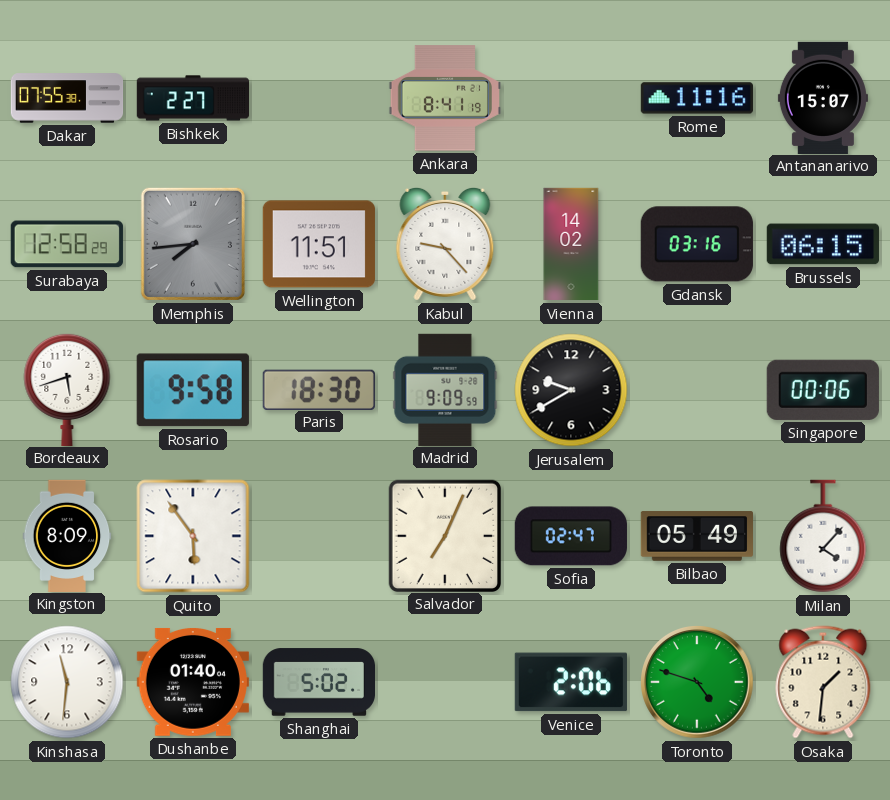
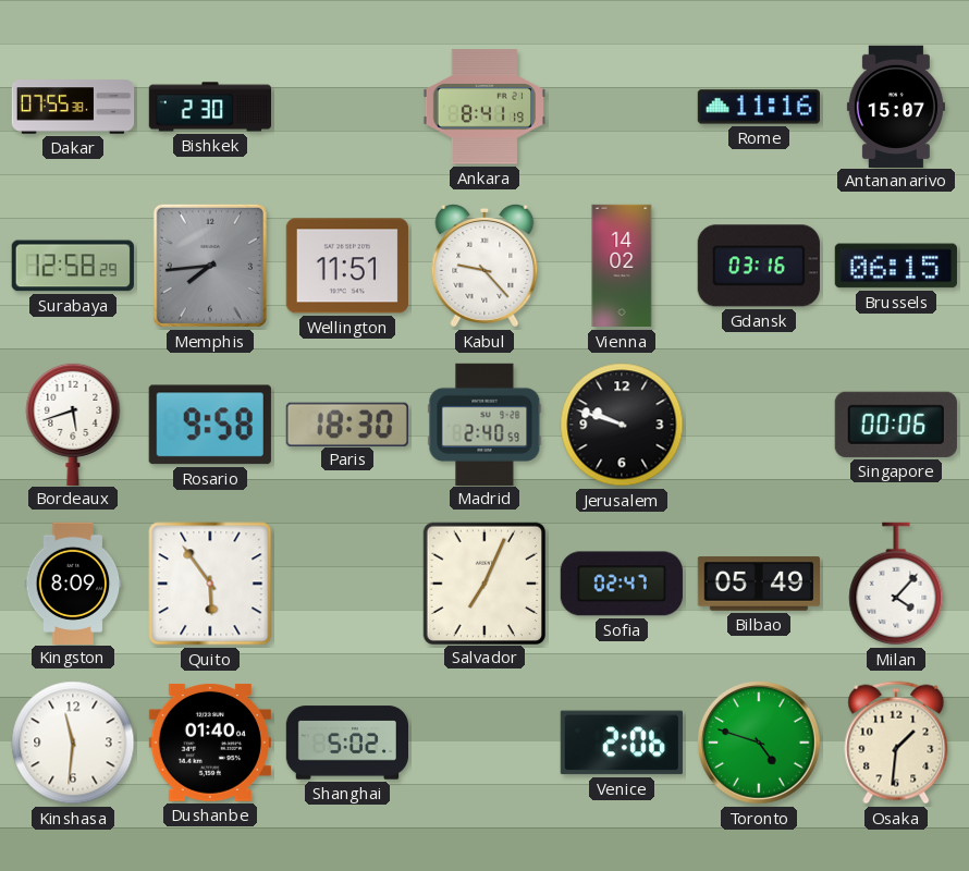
Bishkek: 2:27 -> 2:30
Madrid: 9:09 -> 2:40
Jerusalem: 9:40 -> 9:48
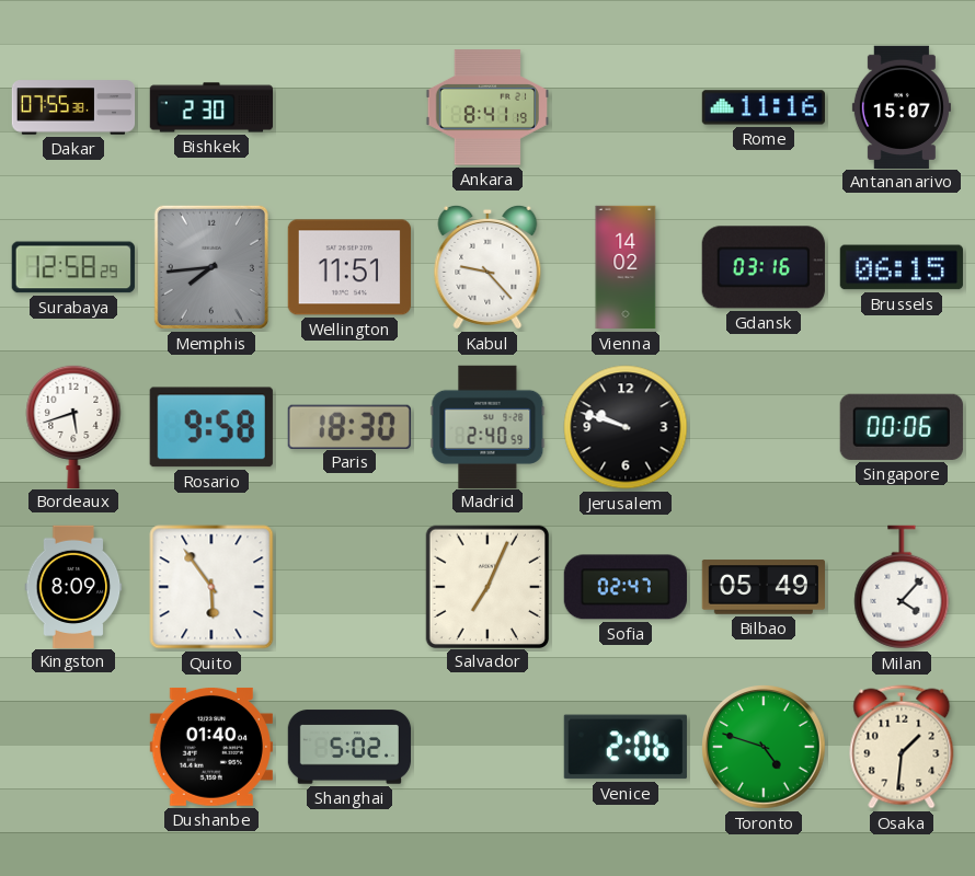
Kinshasa: 11:31 -> none
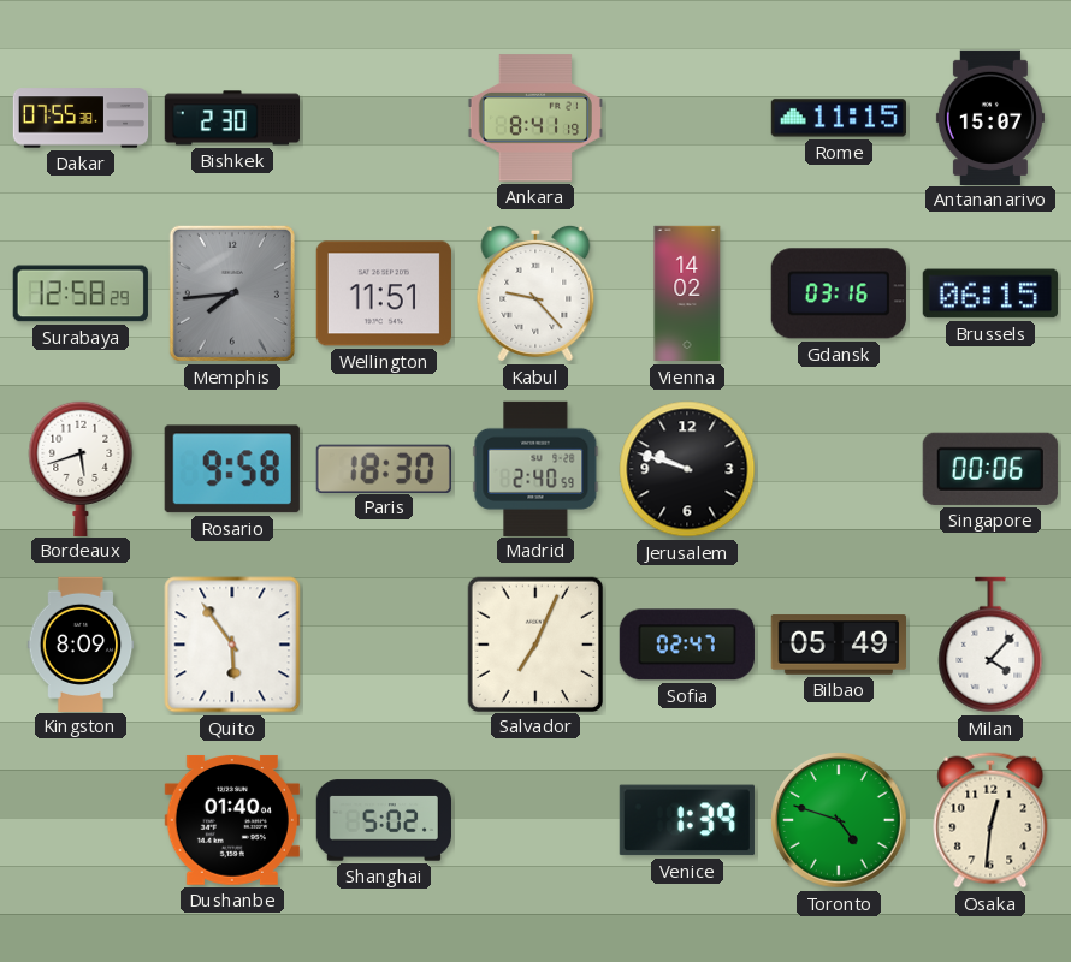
Rome: 11:16 -> 11:15
Venice: 2:06 -> 1:39
Osaka: 1:31 -> 12:31
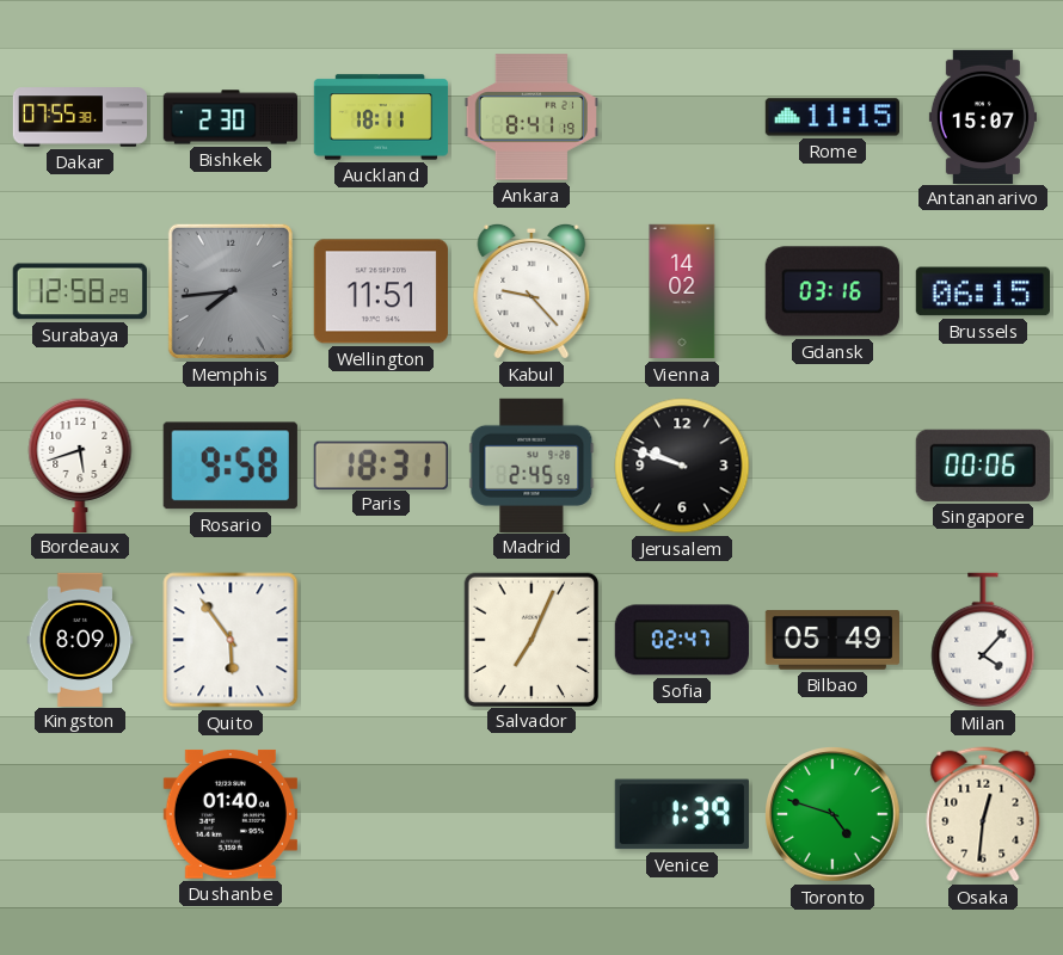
Auckland: none -> 18:11
Paris: 18:30 -> 18:31
Madrid: 2:40 -> 2:45
Shanghai: 5:02 -> none
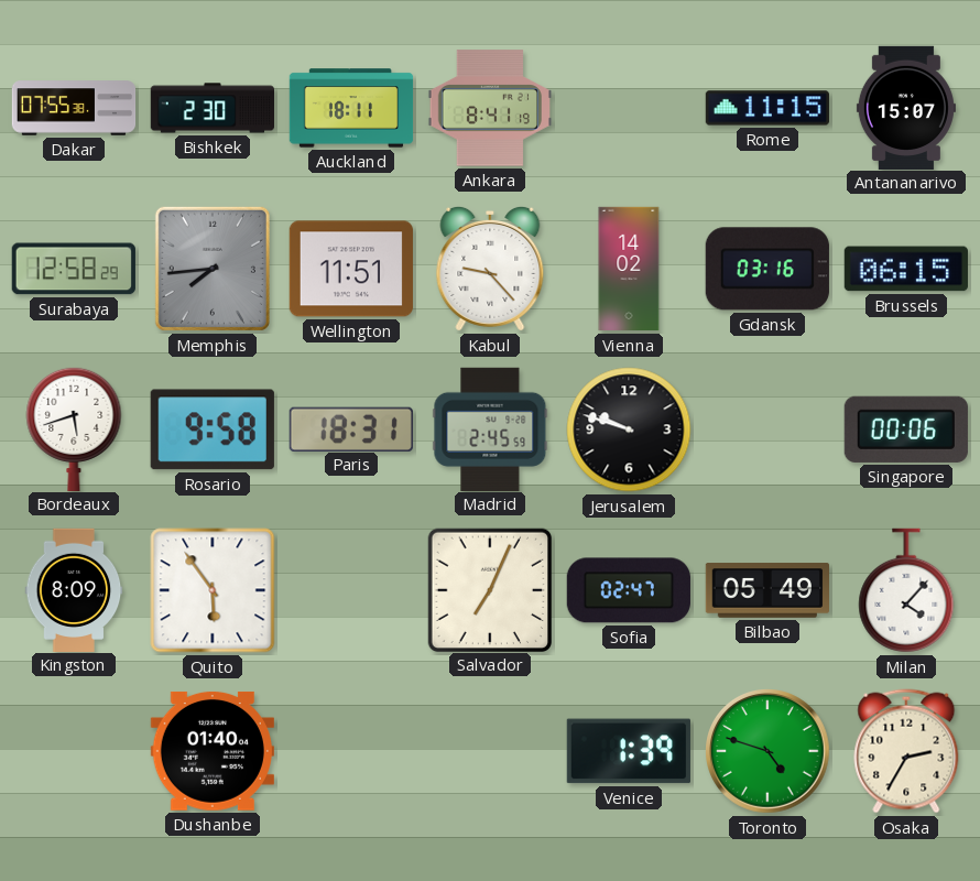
Osaka: 12:31 -> 2:35
